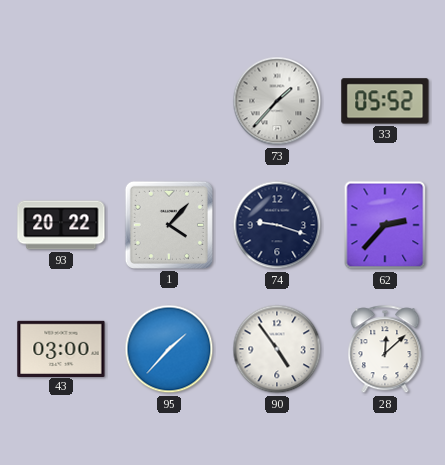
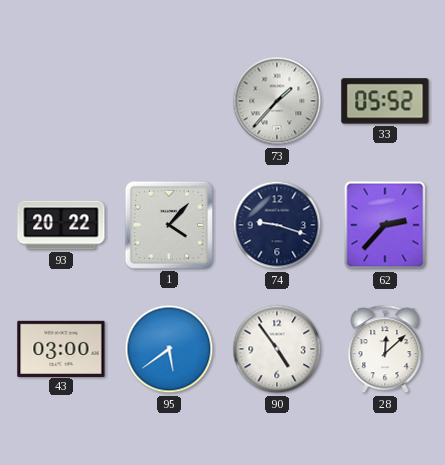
95: 1:37 -> 5:39
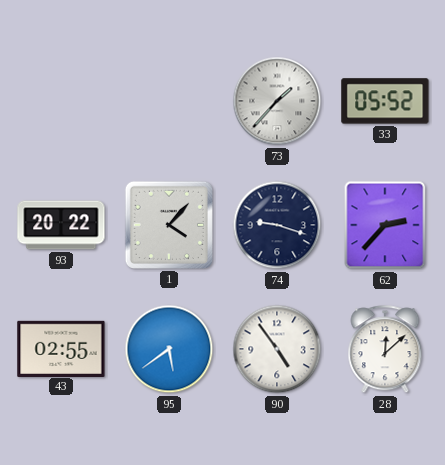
43: 03:00 -> 02:55
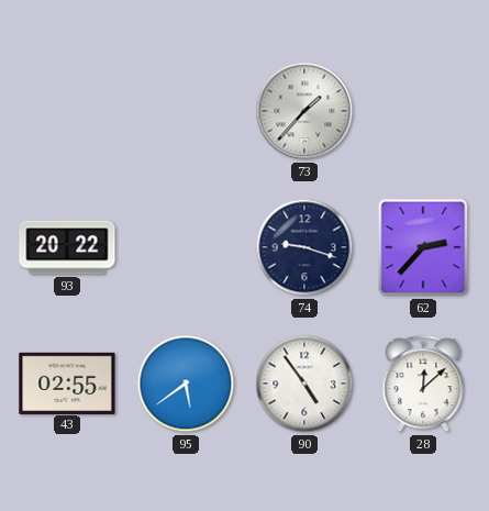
33: 05:52 -> none
1: 4:07 -> none
